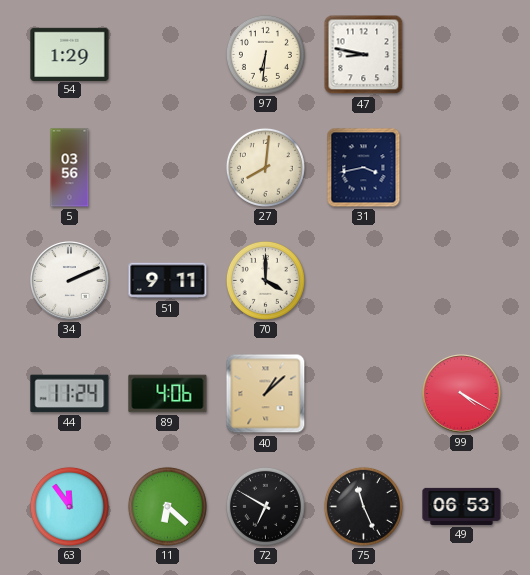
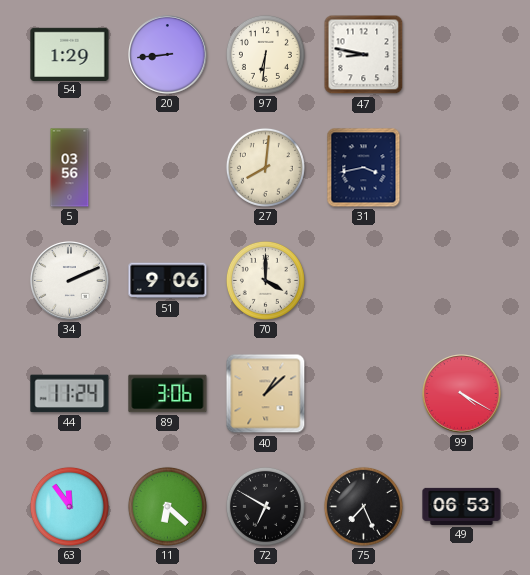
20: none -> 8:44
51: 9:11 -> 9:06
89: 4:06 -> 3:06
75: 11:26 -> 7:26
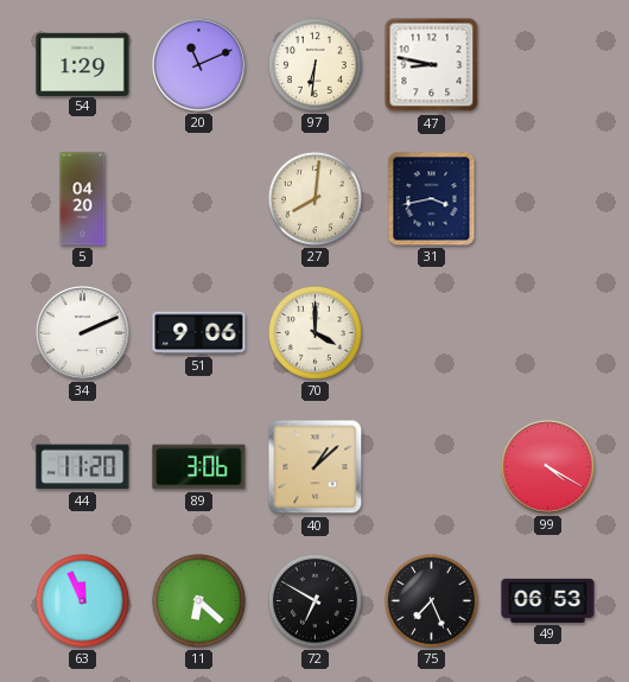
20: 8:44 -> 11:11
5: 03:56 -> 04:20
44: 11:24 -> 11:20
63: 11:54 -> 11:56
